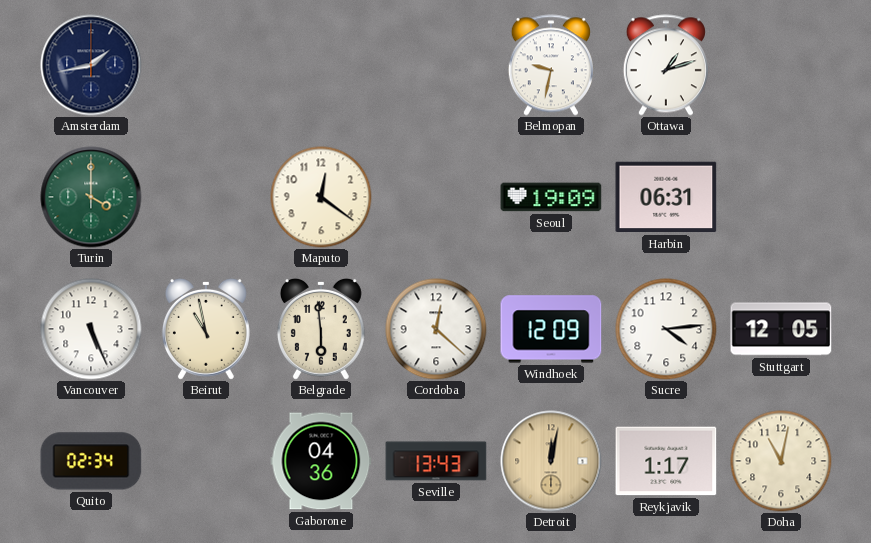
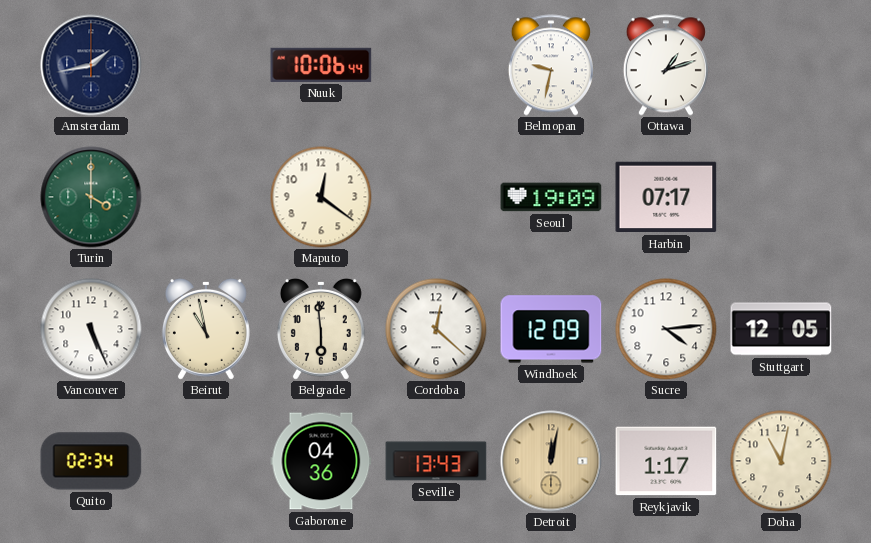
Nuuk: none -> 10:06
Harbin: 06:31 -> 07:17
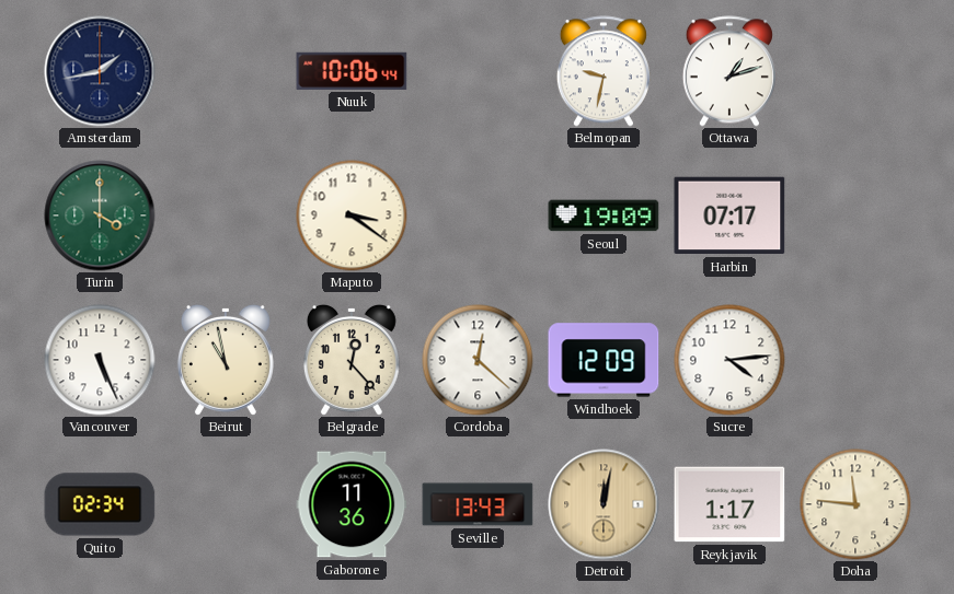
Maputo: 12:21 -> 3:21
Belgrade: 5:59 -> 12:23
Stuttgart: 12:05 -> none
Gaborone: 04:36 -> 11:36
Doha: 11:02 -> 11:46
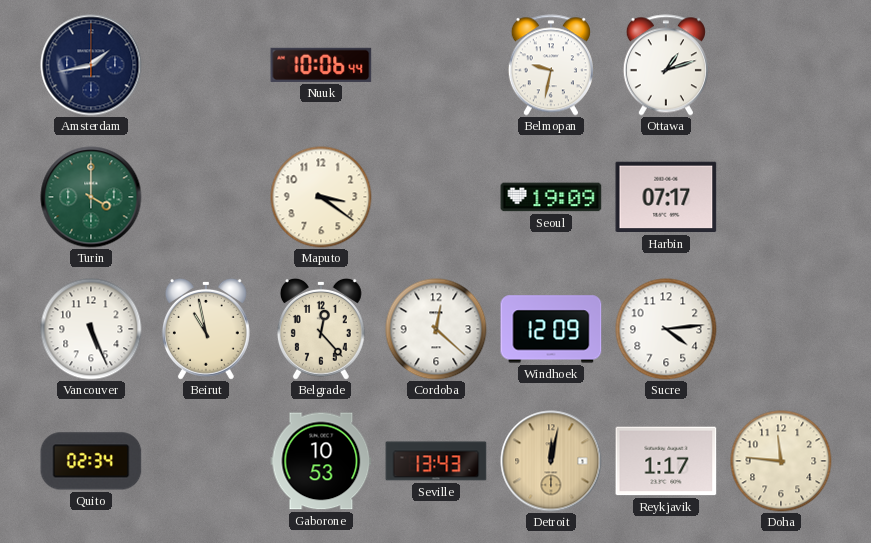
Gaborone: 11:36 -> 10:53
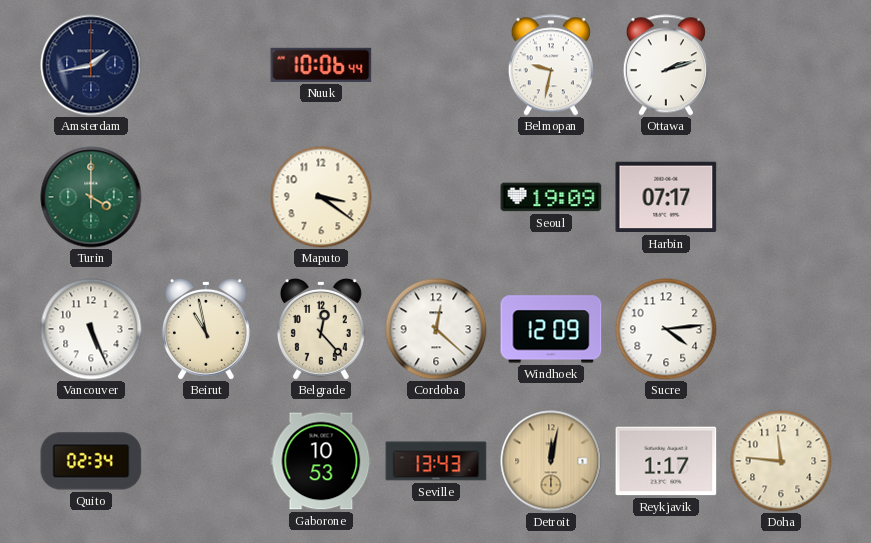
Ottawa: 1:12 -> 2:12
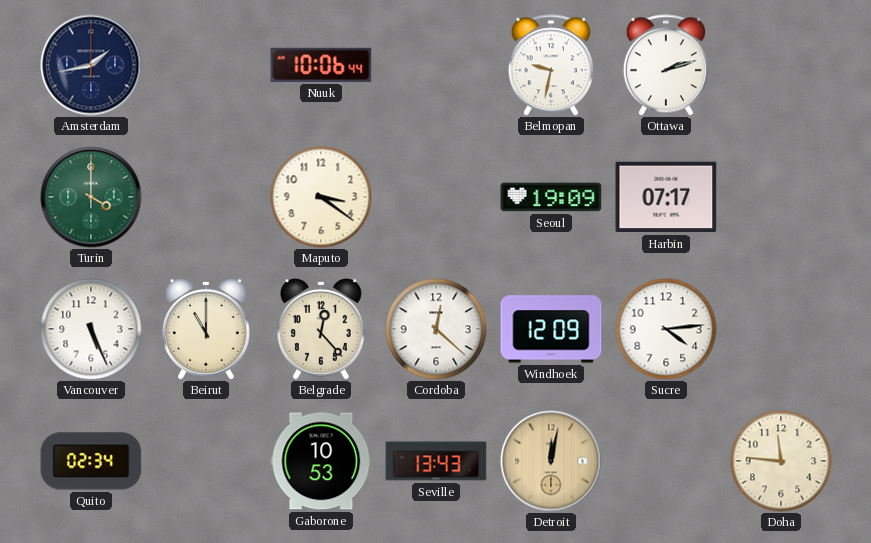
Beirut: 10:58 -> 11:00
Reykjavik: 1:17 -> none
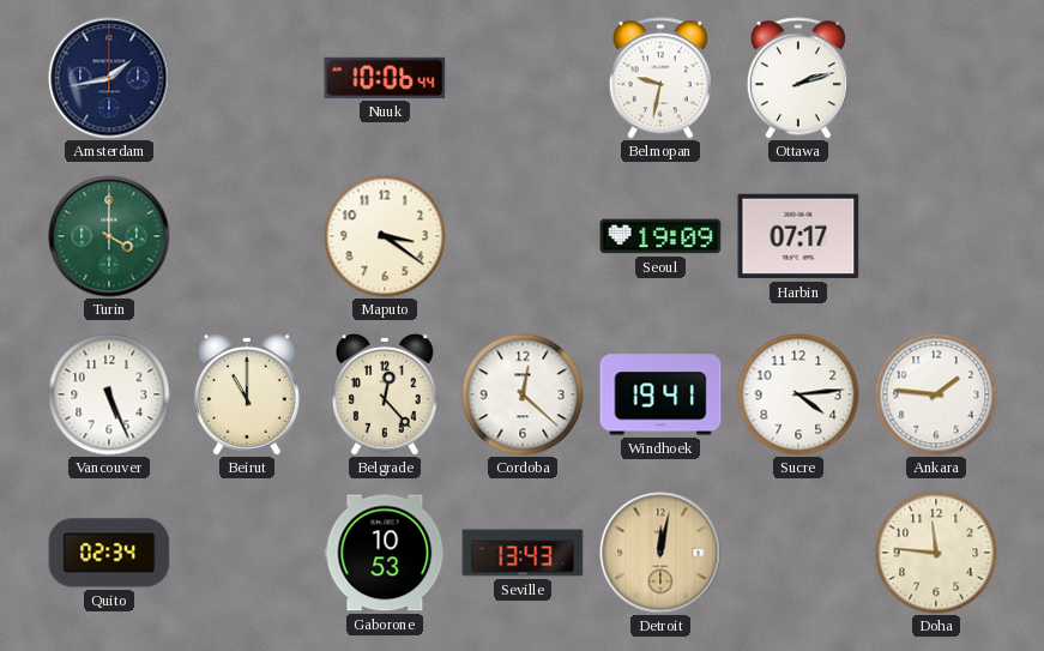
Windhoek: 12:09 -> 19:41
Ankara: none -> 1:46
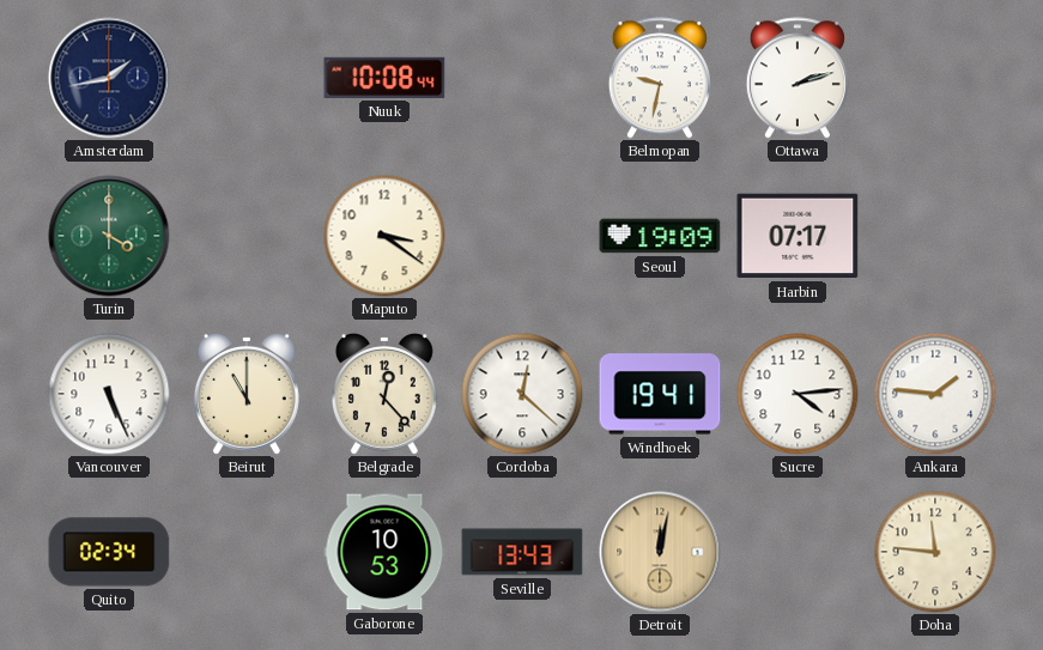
Nuuk: 10:06 -> 10:08
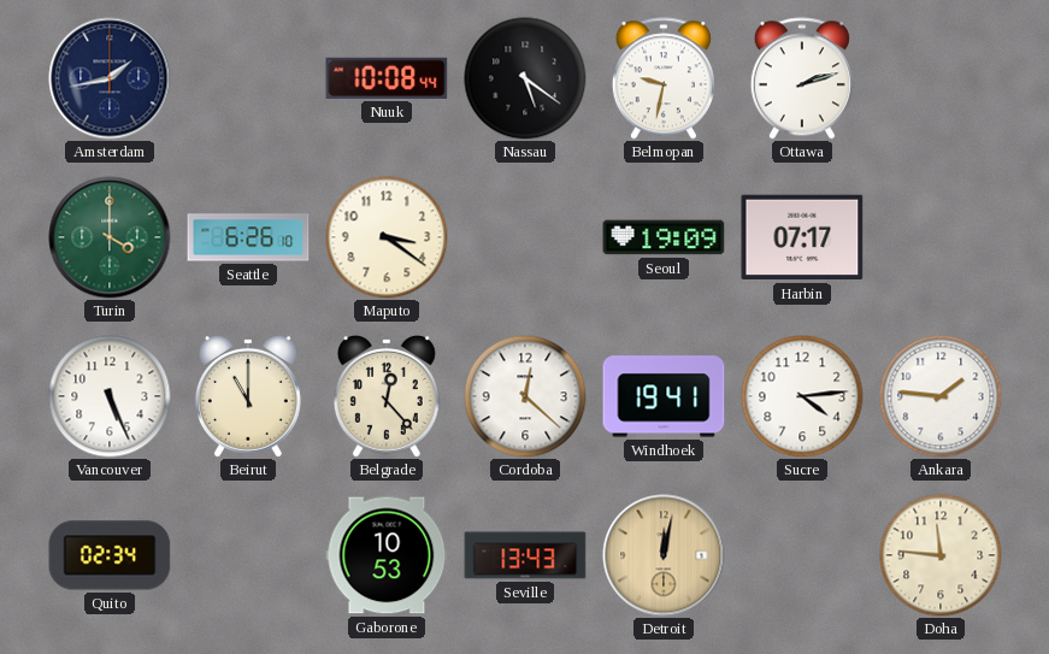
Nassau: none -> 5:21
Seattle: none -> 6:26
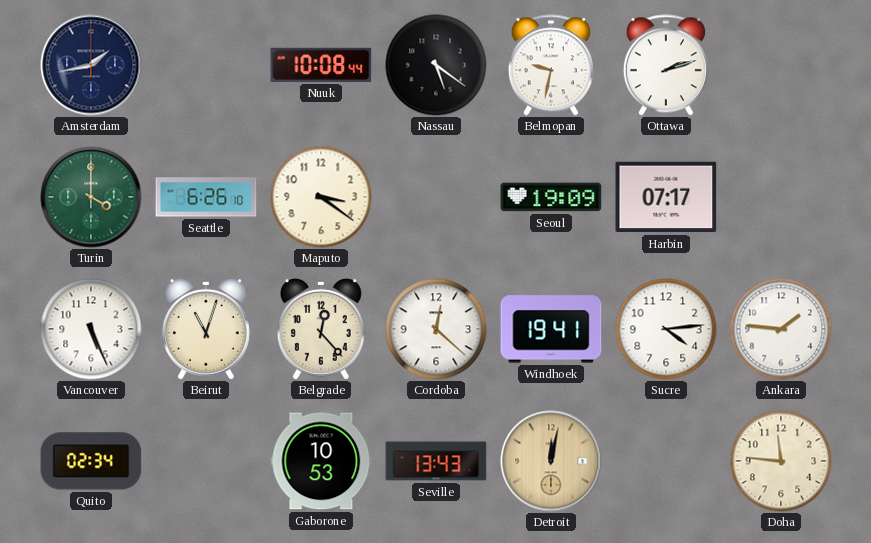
Beirut: 11:00 -> 11:03
